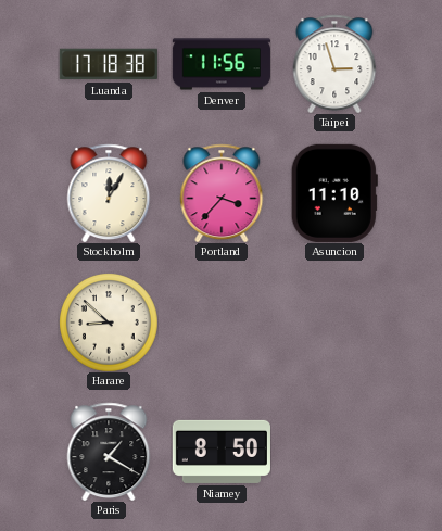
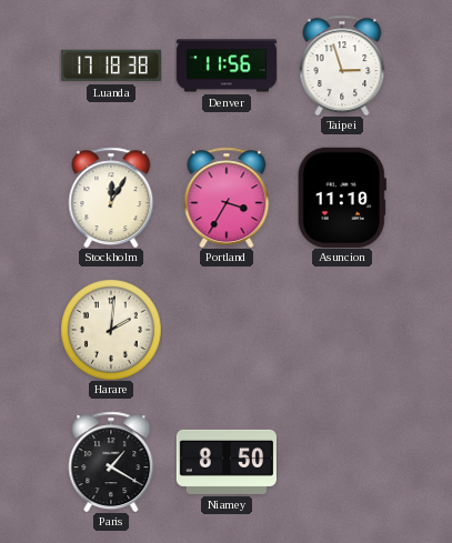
Portland: 3:37 -> 3:35
Harare: 8:52 -> 2:01
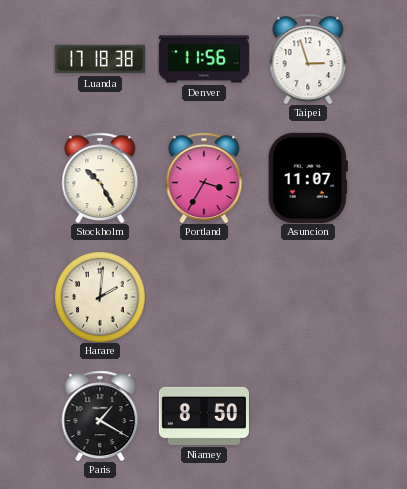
Stockholm: 12:05 -> 10:25
Asuncion: 11:10 -> 11:07
